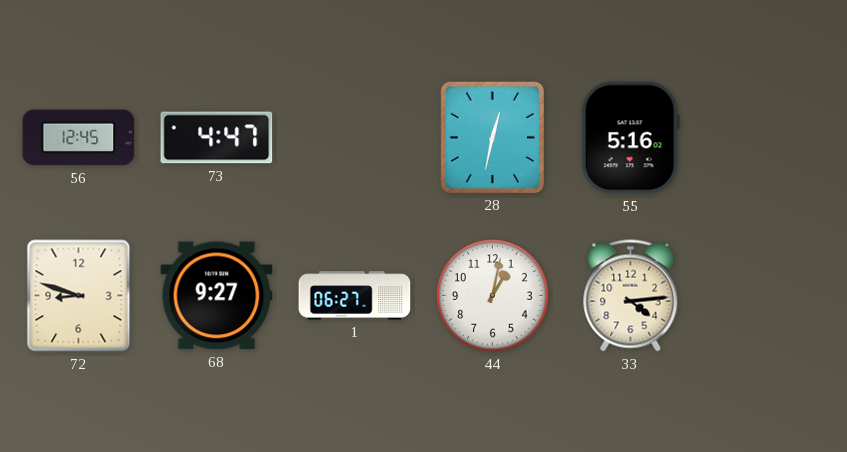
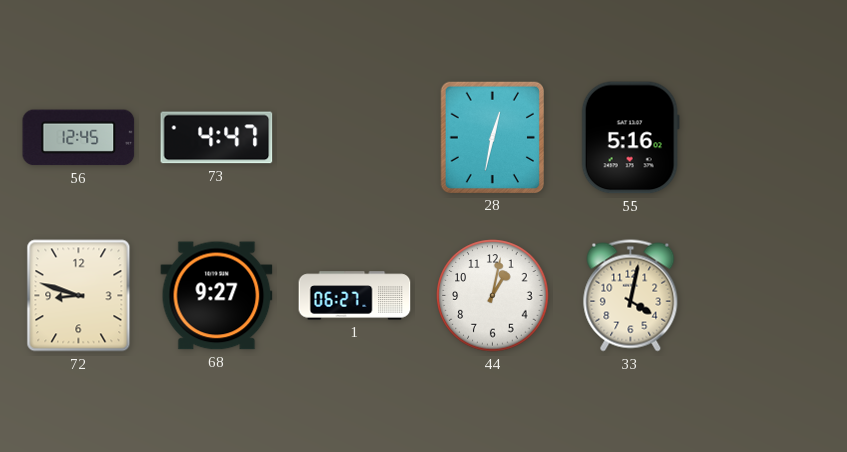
33: 4:14 -> 4:02
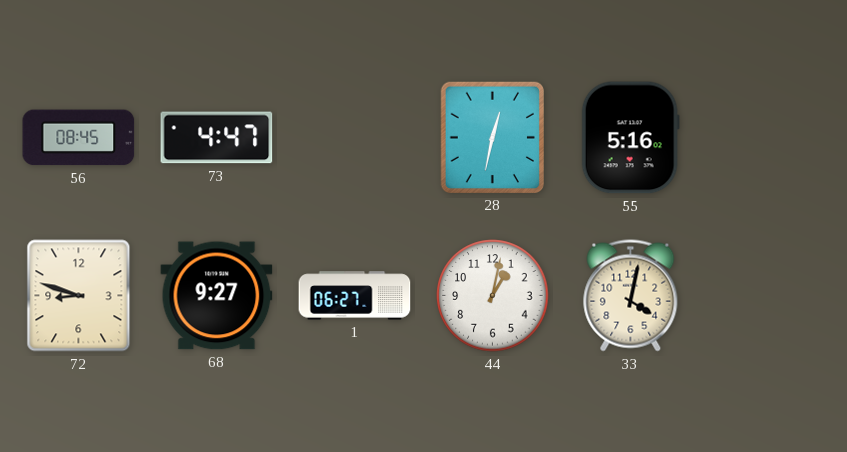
56: 12:45 -> 08:45
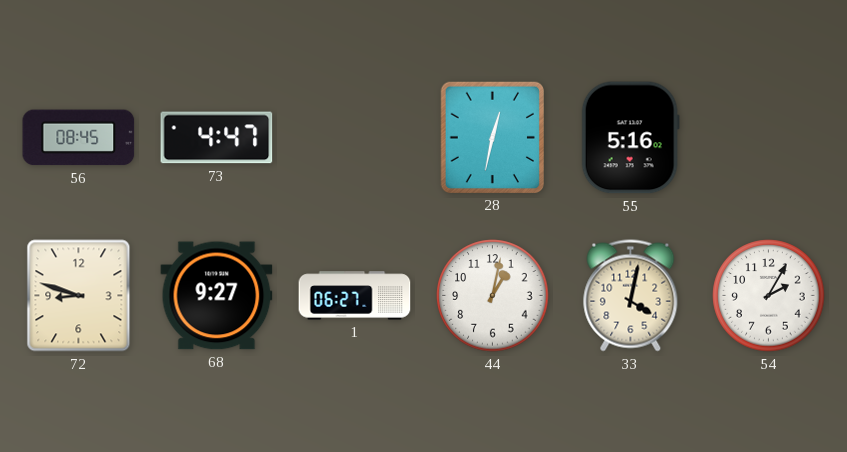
54: none -> 2:05
